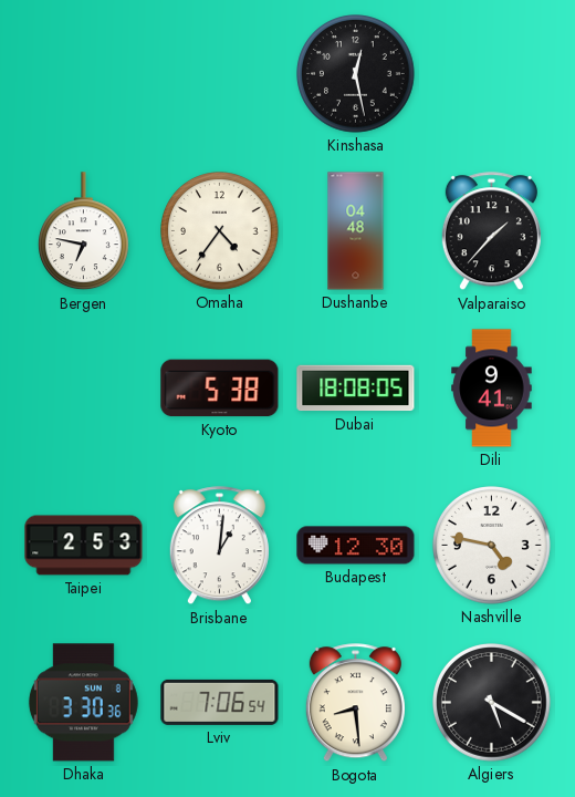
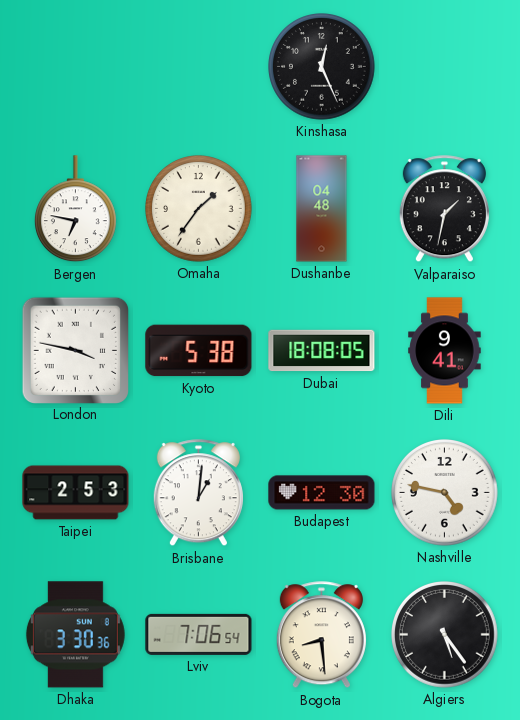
Kinshasa: 12:28 -> 12:26
Omaha: 4:36 -> 1:36
Valparaiso: 1:37 -> 1:32
London: none -> 3:47
Algiers: 5:20 -> 5:24
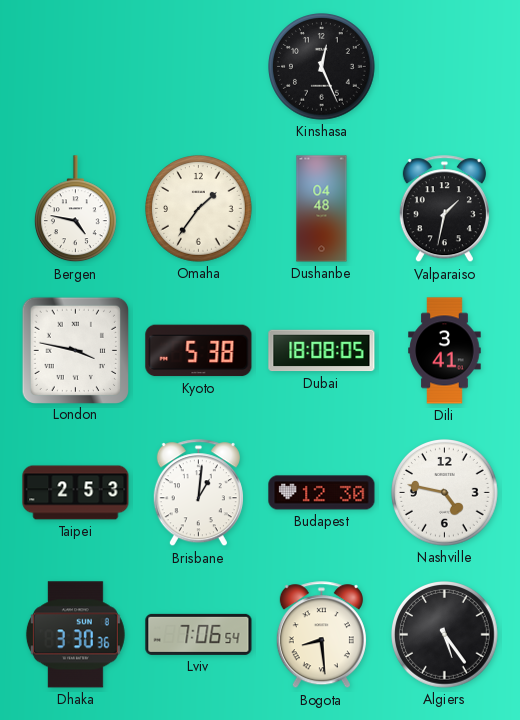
Bergen: 6:47 -> 4:47
Dili: 9:41 -> 3:41
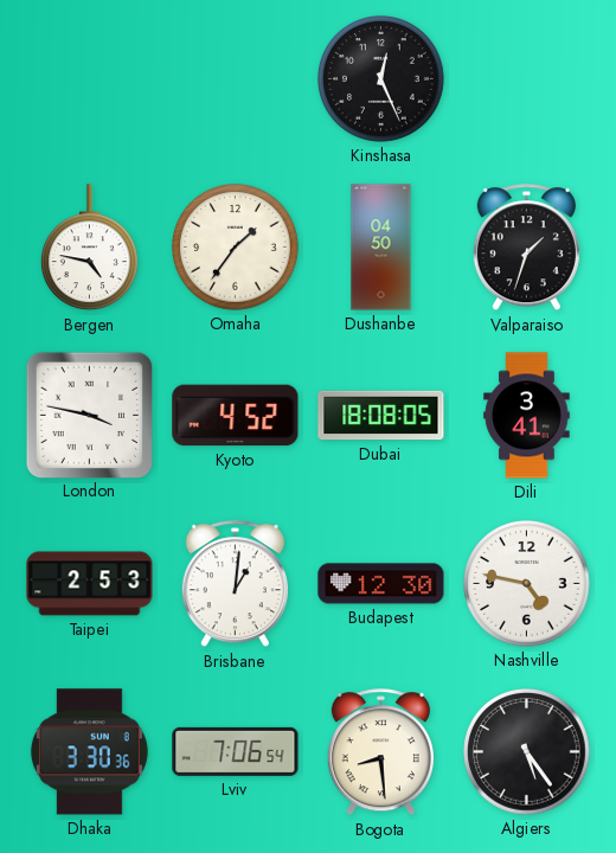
Dushanbe: 04:48 -> 04:50
Valparaiso: 1:32 -> 1:33
Kyoto: 5:38 -> 4:52
